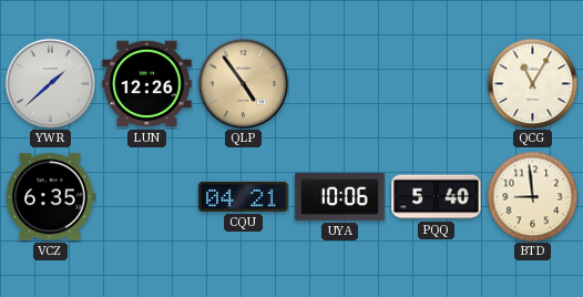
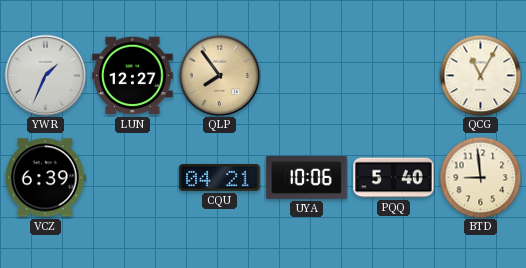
YWR: 1:38 -> 1:34
LUN: 12:26 -> 12:27
QLP: 4:54 -> 7:54
VCZ: 6:35 -> 6:39
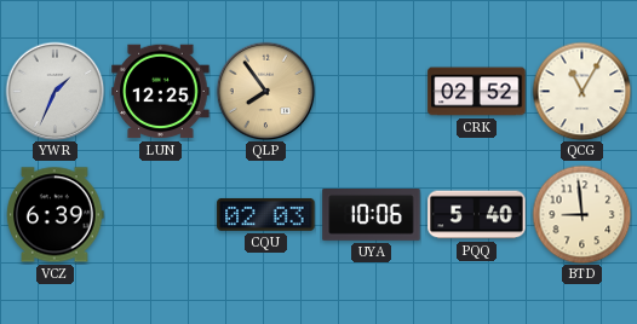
LUN: 12:27 -> 12:25
CRK: none -> 02:52
CQU: 04:21 -> 02:03
